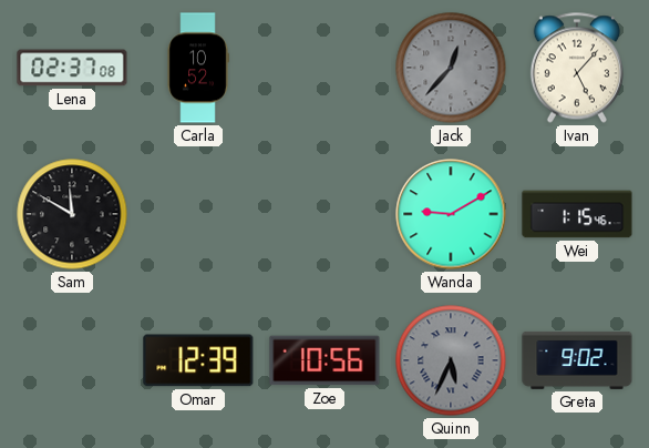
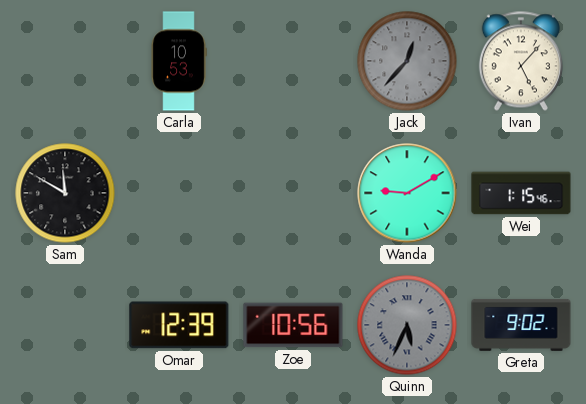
Lena: 02:37 -> none
Carla: 10:52 -> 10:53
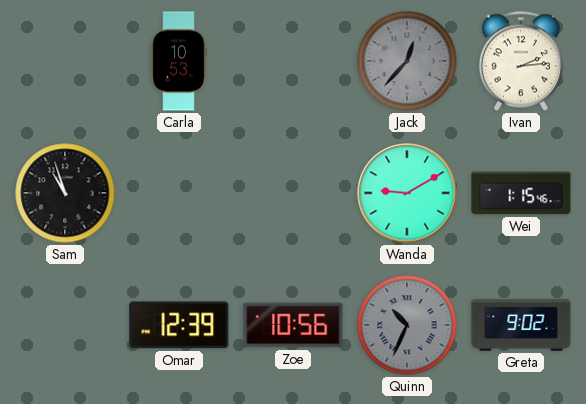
Ivan: 5:07 -> 2:14
Sam: 11:50 -> 10:57
Quinn: 5:34 -> 10:34
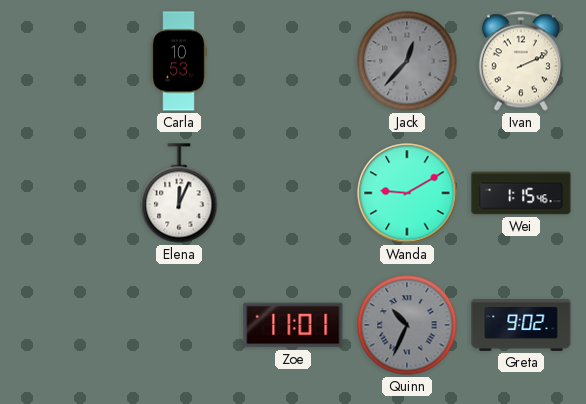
Ivan: 2:14 -> 2:11
Sam: 10:57 -> none
Elena: none -> 12:04
Omar: 12:39 -> none
Zoe: 10:56 -> 11:01
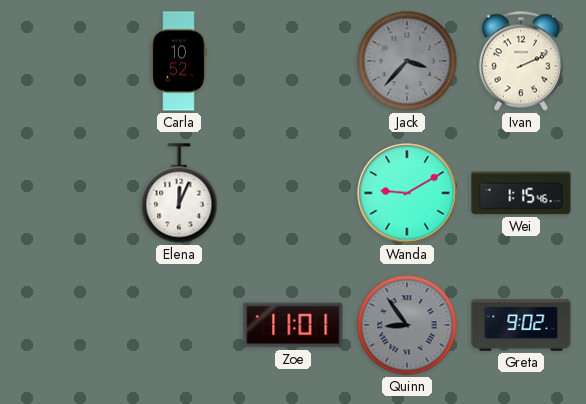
Carla: 10:53 -> 10:52
Jack: 12:37 -> 3:37
Quinn: 10:34 -> 8:54
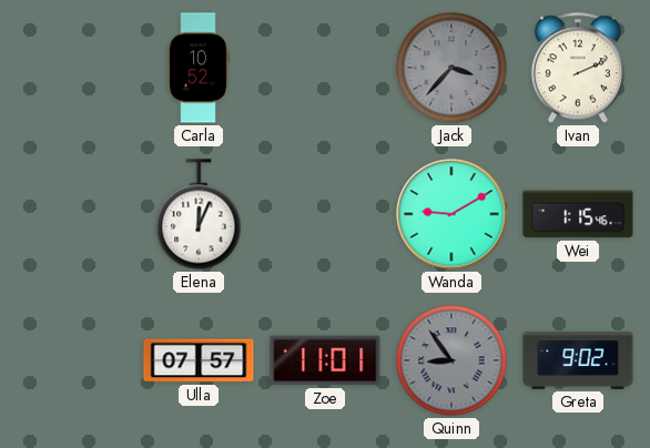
Ulla: none -> 07:57
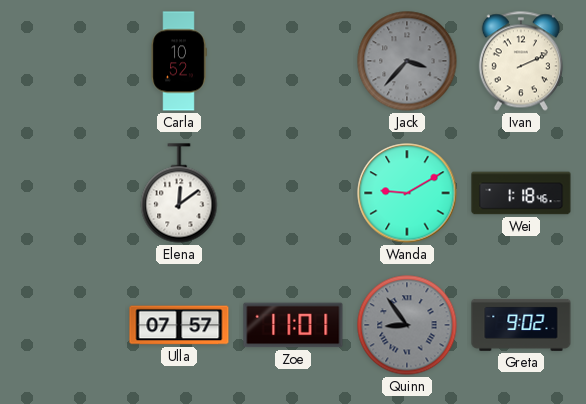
Elena: 12:04 -> 12:09
Wei: 1:15 -> 1:18
